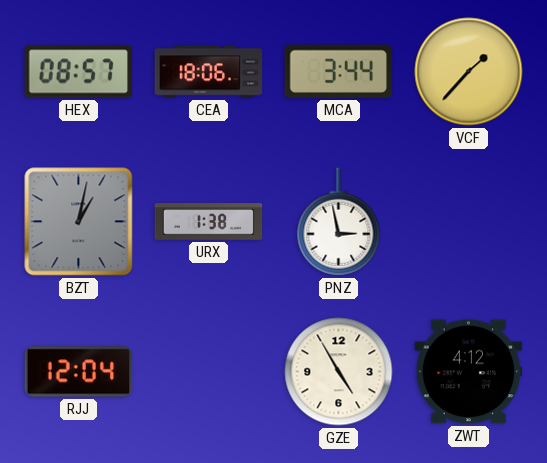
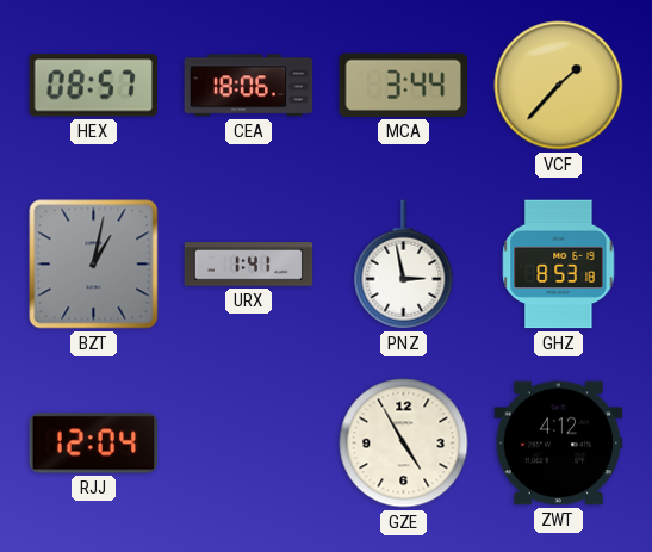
URX: 1:38 -> 1:41
GHZ: none -> 8:53
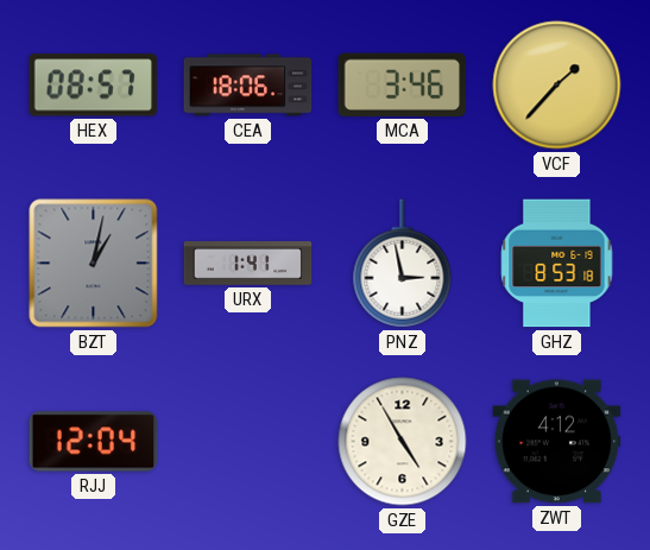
MCA: 3:44 -> 3:46
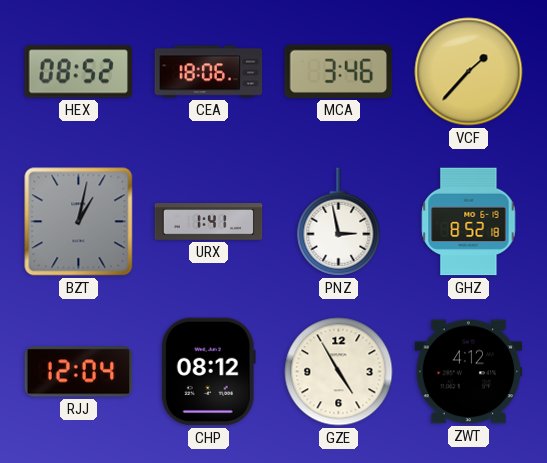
HEX: 08:57 -> 08:52
GHZ: 8:53 -> 8:52
CHP: none -> 08:12
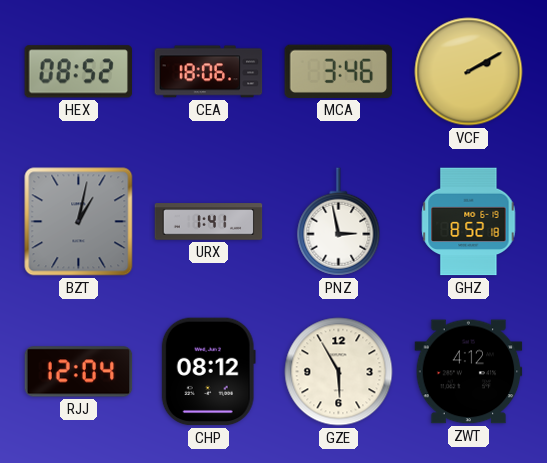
VCF: 1:37 -> 2:10
GZE: 4:55 -> 5:55
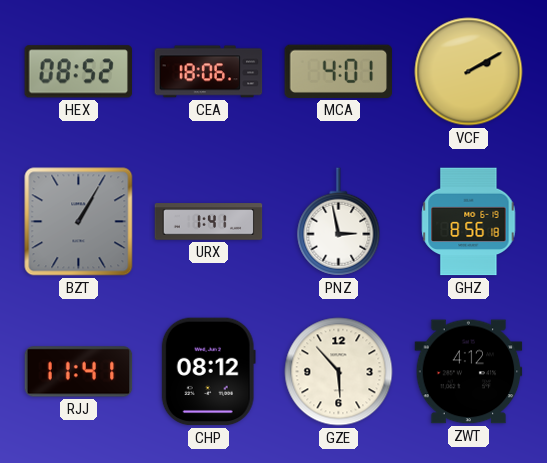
MCA: 3:46 -> 4:01
BZT: 1:02 -> 1:05
GHZ: 8:52 -> 8:56
RJJ: 12:04 -> 11:41
GZE: 5:55 -> 5:53
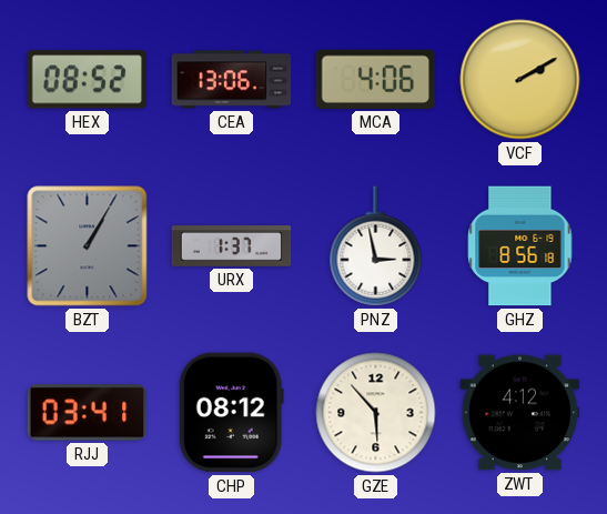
CEA: 18:06 -> 13:06
MCA: 4:01 -> 4:06
URX: 1:41 -> 1:37
RJJ: 11:41 -> 03:41
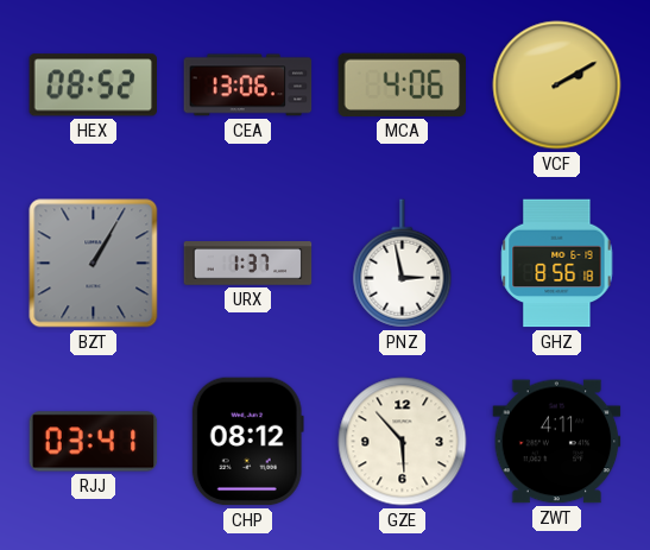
ZWT: 4:12 -> 4:11
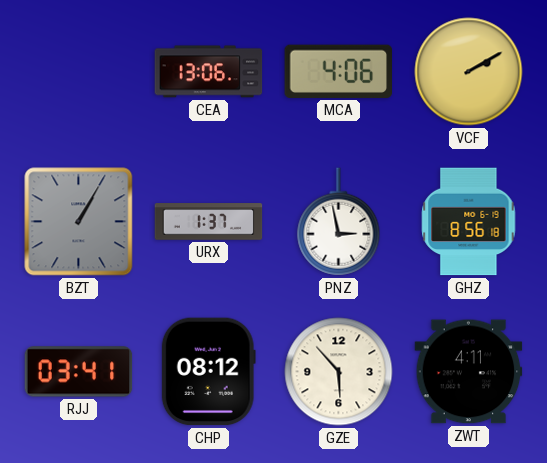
HEX: 08:52 -> none
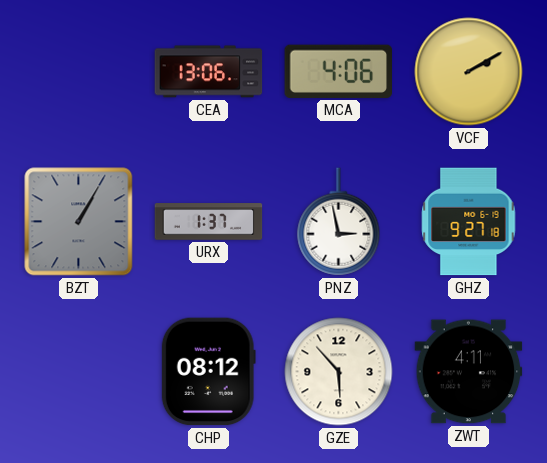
GHZ: 8:56 -> 9:27
RJJ: 03:41 -> none
